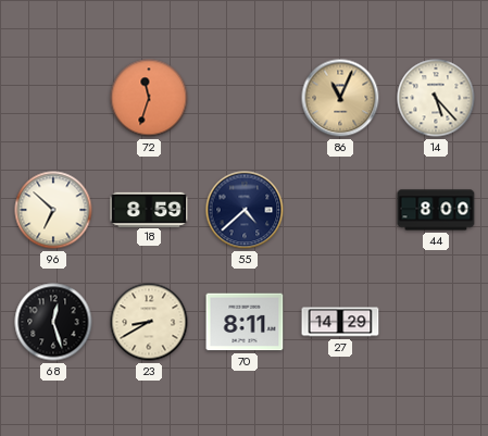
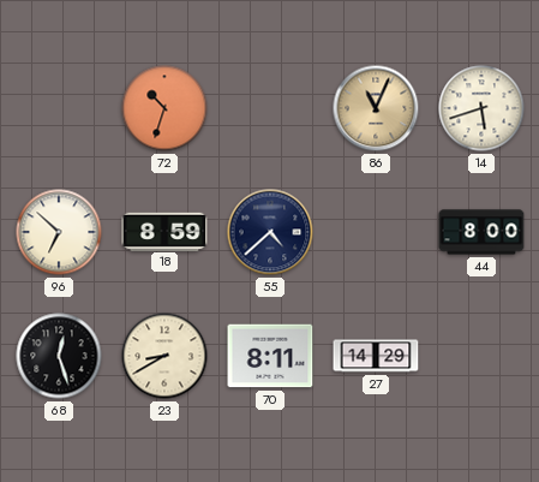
72: 11:33 -> 10:33
14: 5:23 -> 5:42
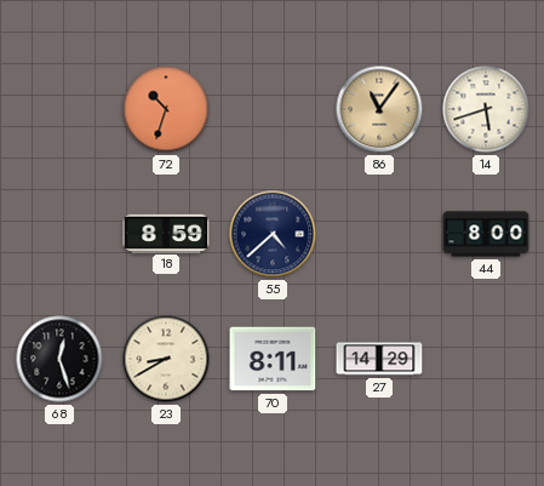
86: 11:04 -> 11:06
96: 6:52 -> none
